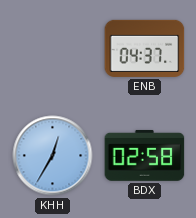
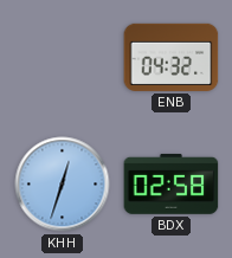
ENB: 04:37 -> 04:32
KHH: 12:35 -> 12:33
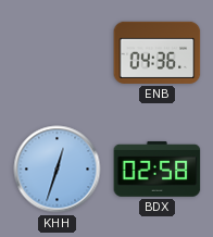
ENB: 04:32 -> 04:36
